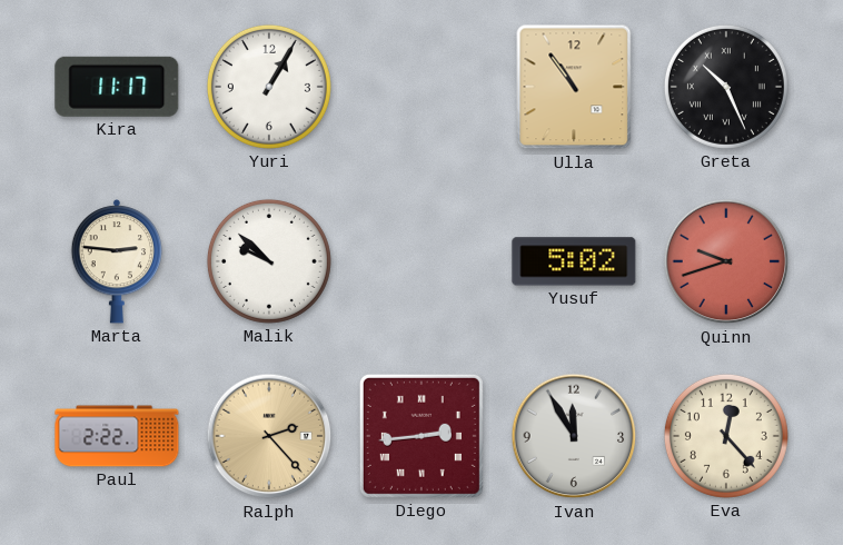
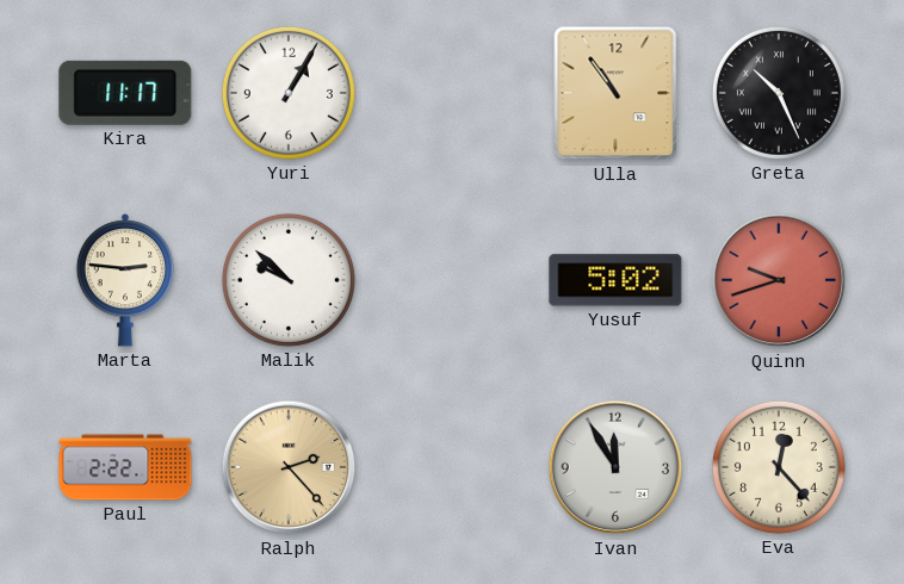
Diego: 2:44 -> none
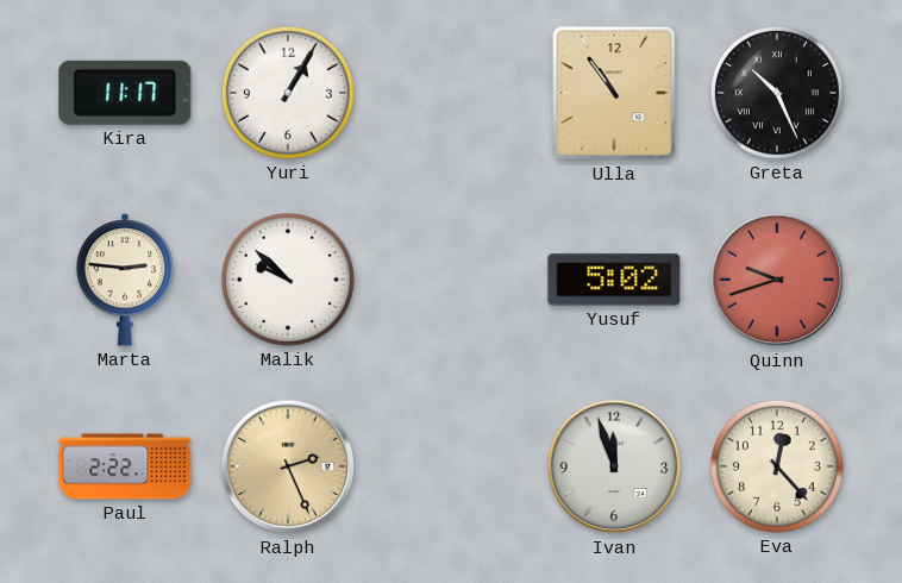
Ralph: 2:23 -> 2:26
Ivan: 11:55 -> 11:57
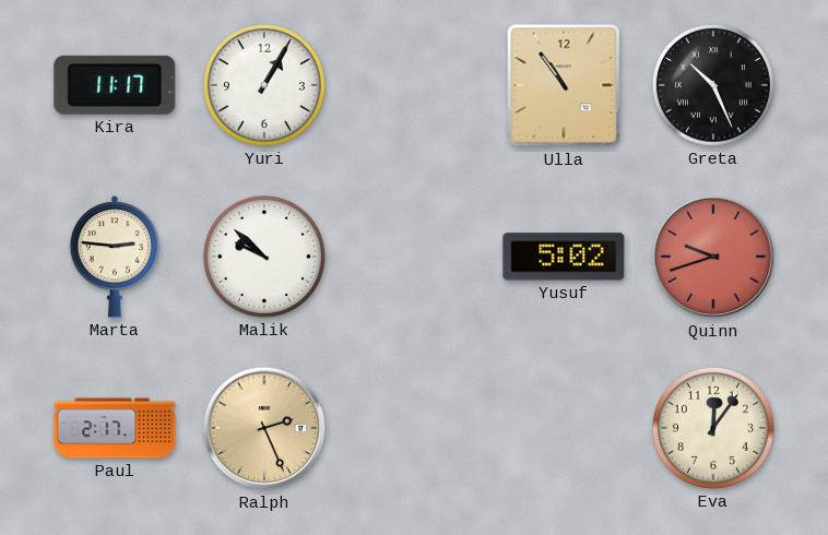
Paul: 2:22 -> 2:17
Ivan: 11:57 -> none
Eva: 12:23 -> 12:06
